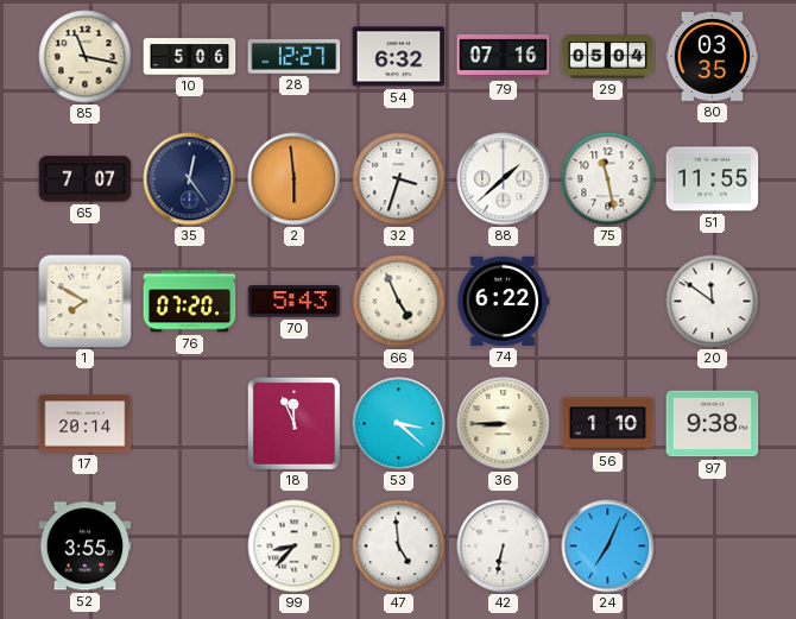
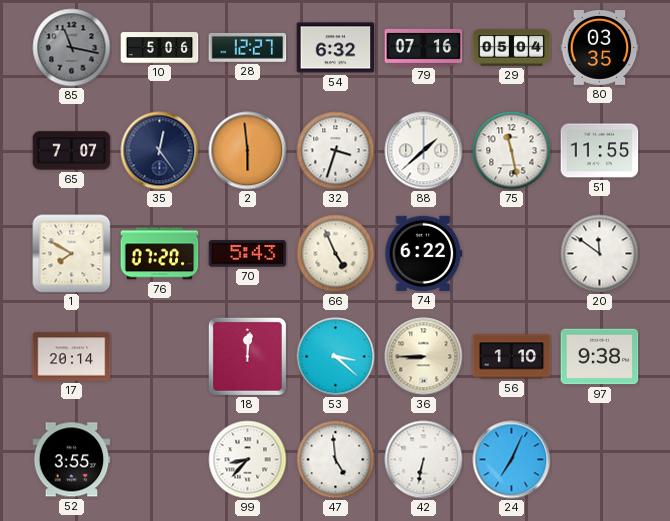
85 dial: cream -> grey
18: 11:56 -> 12:01
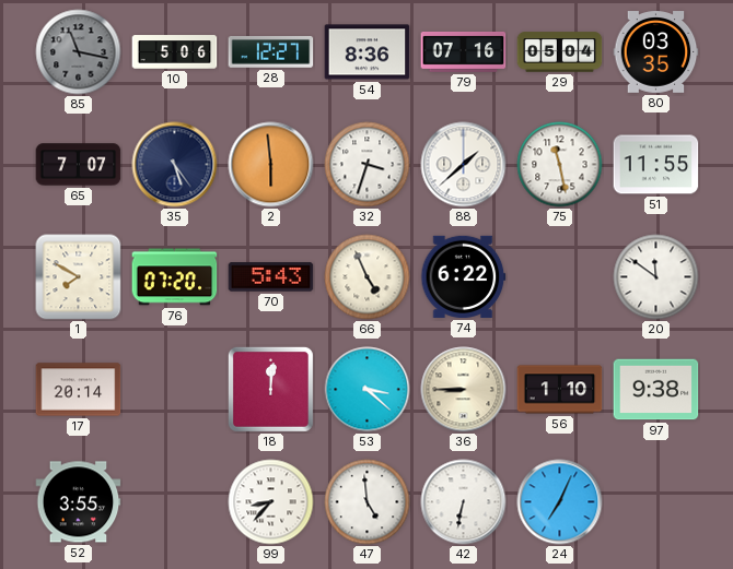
54: 6:32 -> 8:36
35: 12:24 -> 5:24
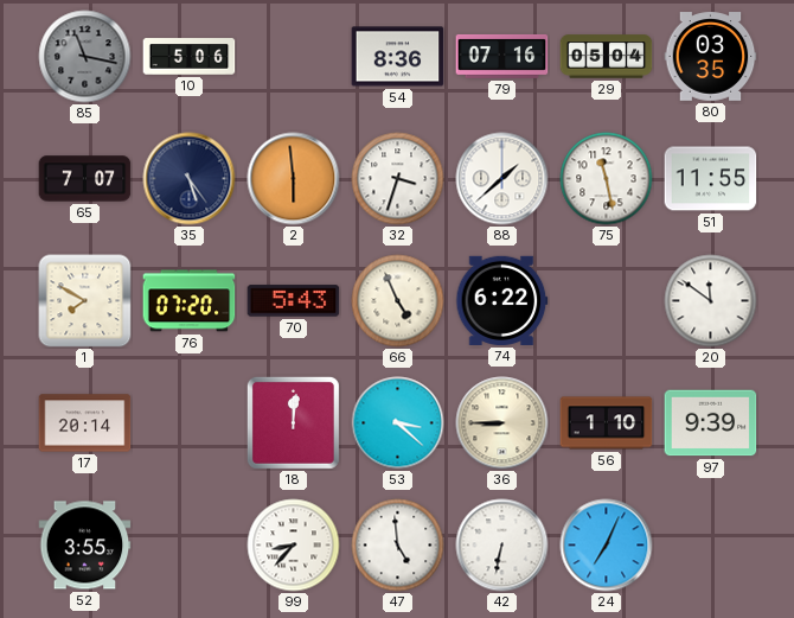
28: 12:27 -> none
97: 9:38 -> 9:39
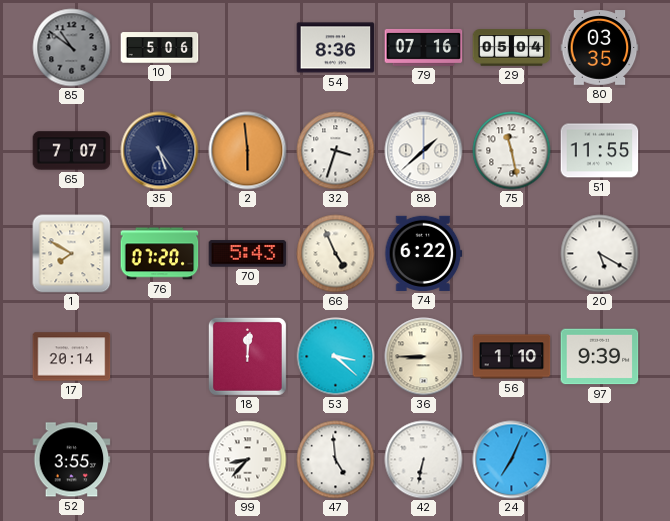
85: 11:17 -> 10:51
20: 11:51 -> 5:20
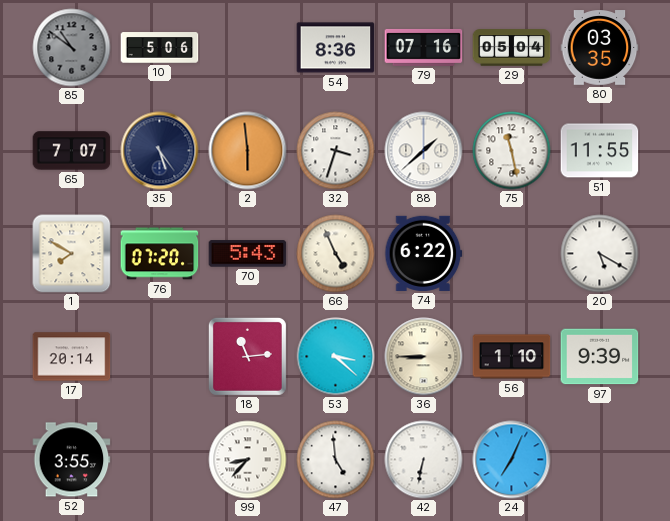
18: 12:01 -> 11:14
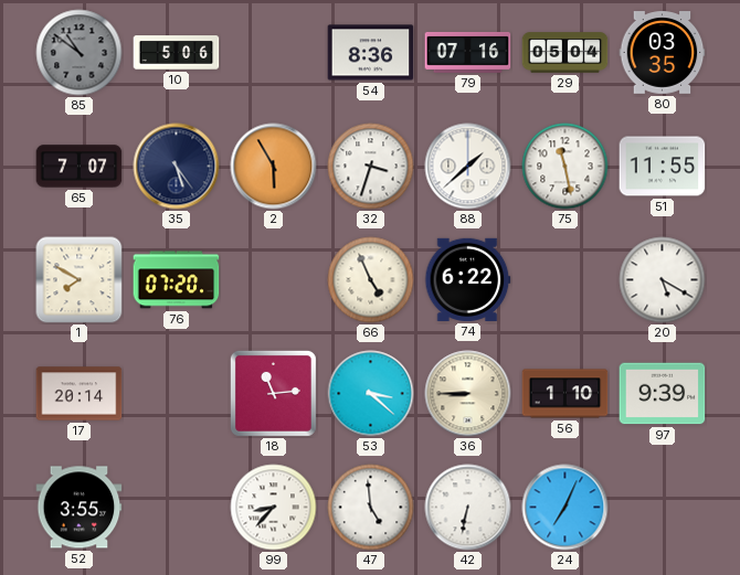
2: 5:59 -> 5:55
70: 5:43 -> none
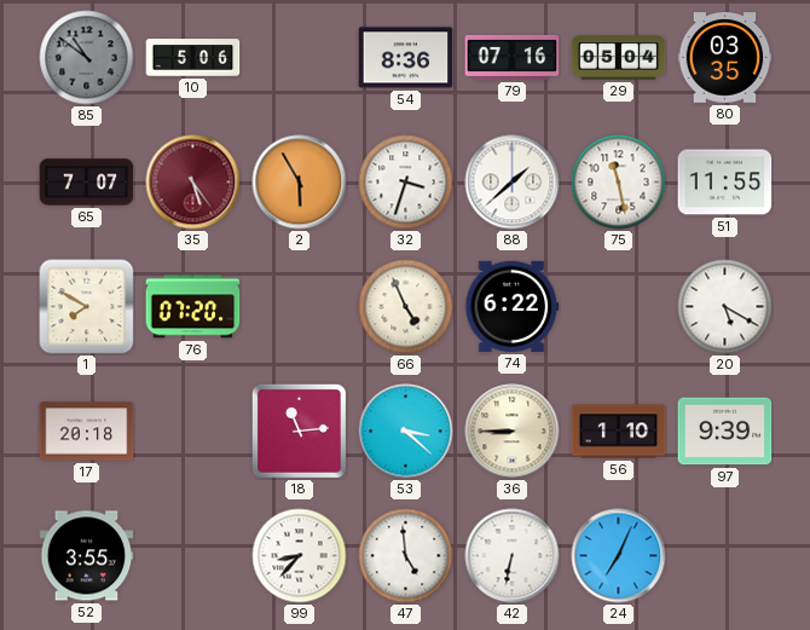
35 dial: navy -> burgundy
17: 20:14 -> 20:18
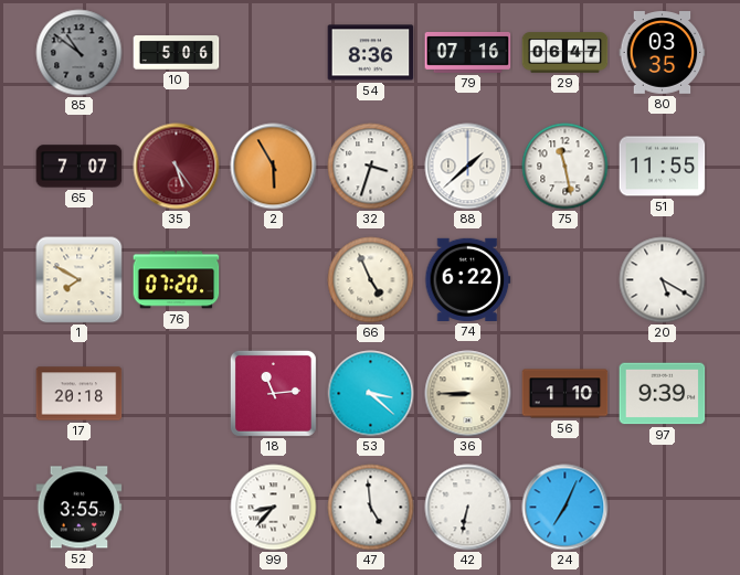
29: 05:04 -> 06:47
